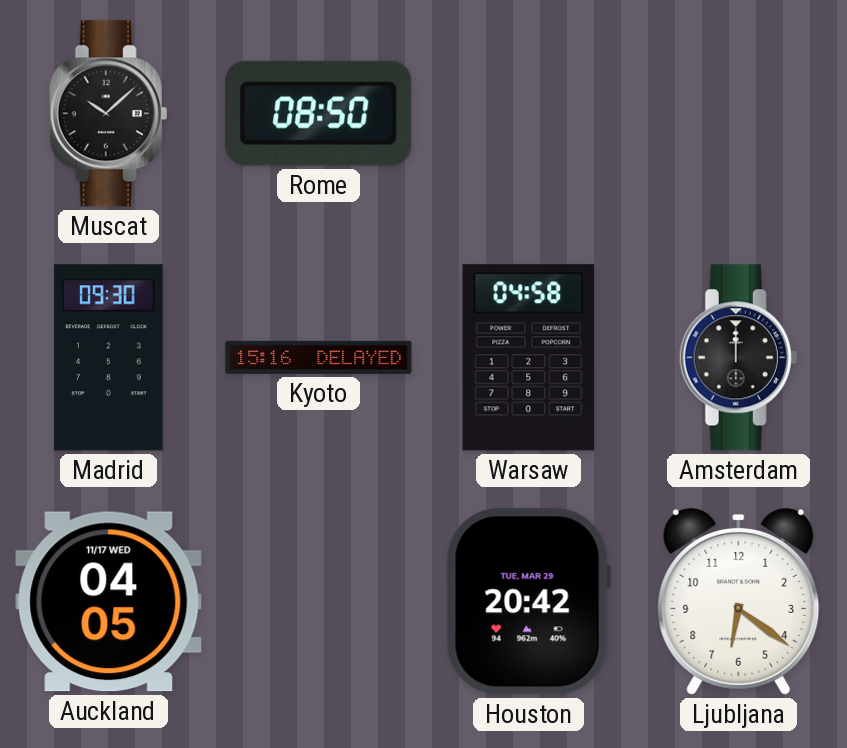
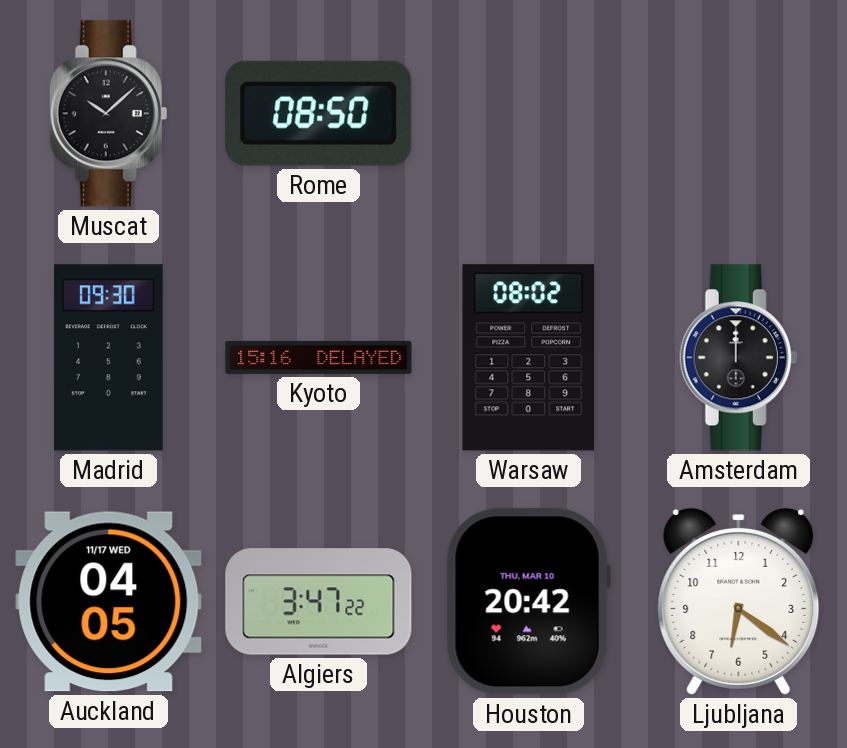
Warsaw: 04:58 -> 08:02
Algiers: none -> 3:47
Houston date: TUE, MAR 29 -> THU, MAR 10
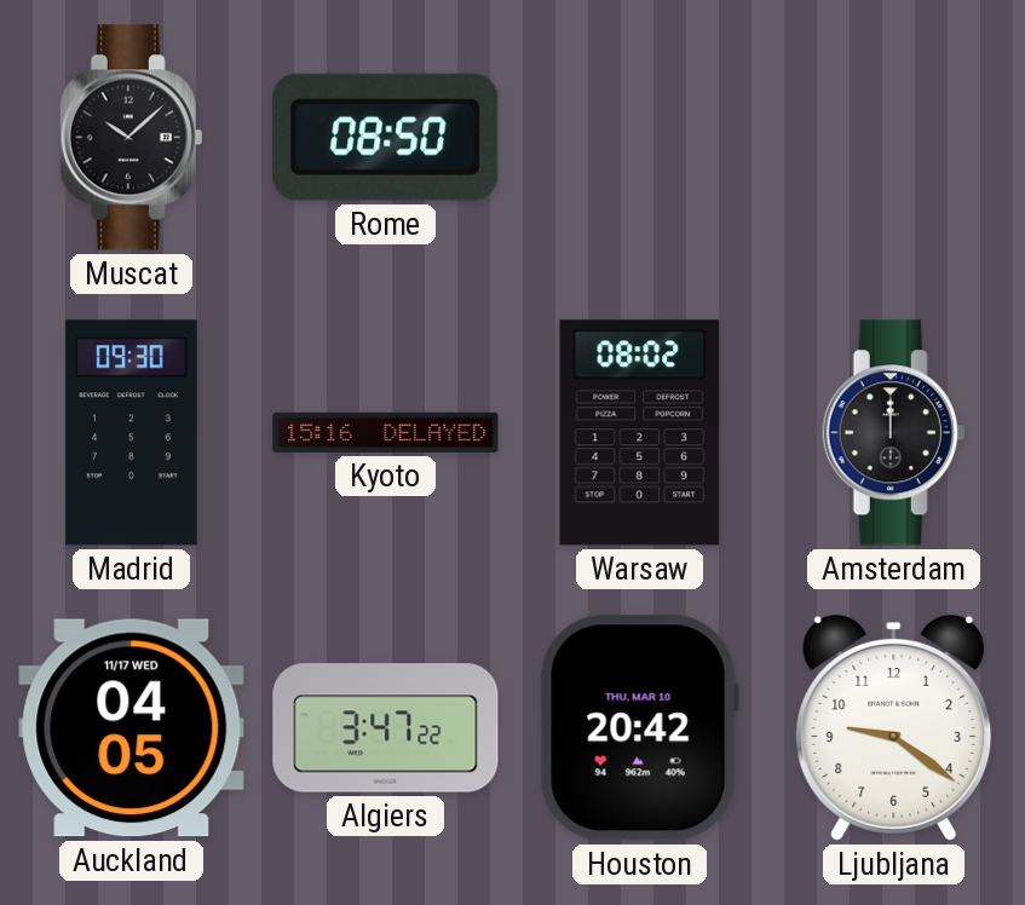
Ljubljana: 6:21 -> 9:21
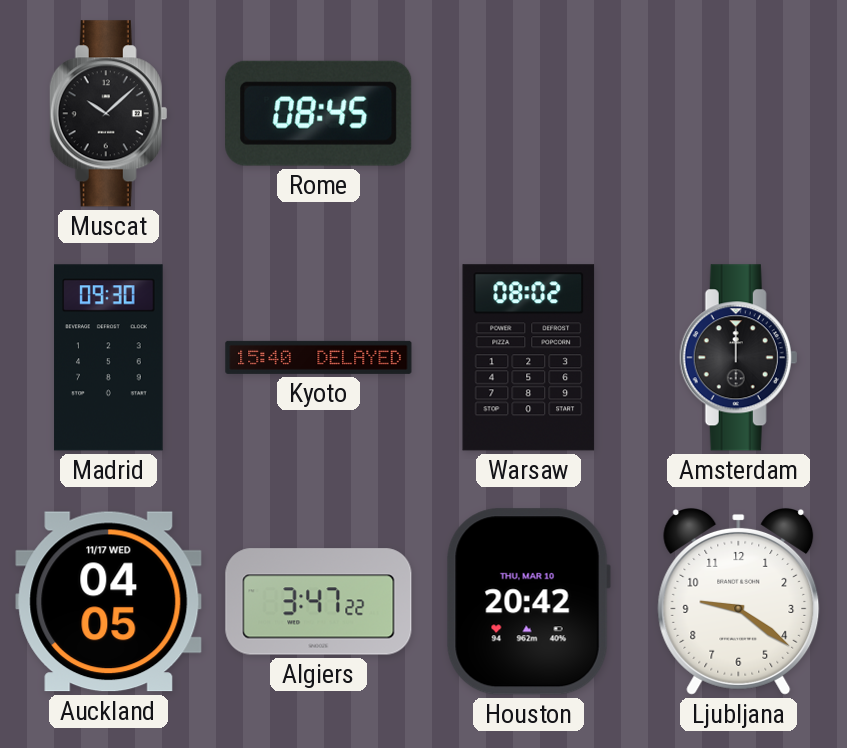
Rome: 08:50 -> 08:45
Kyoto: 15:16 -> 15:40
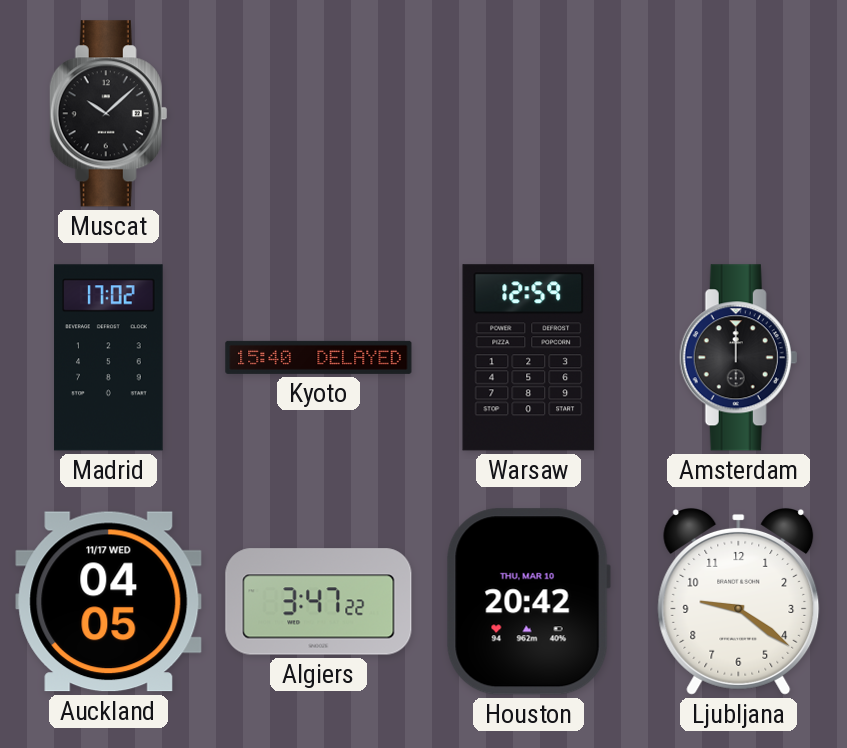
Rome: 08:45 -> none
Madrid: 09:30 -> 17:02
Warsaw: 08:02 -> 12:59
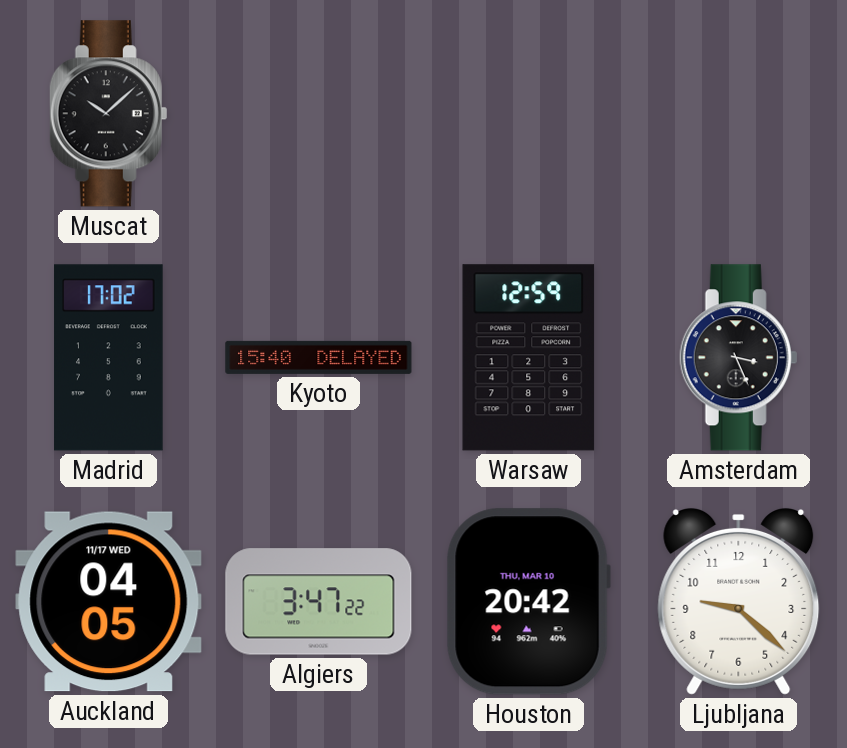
Amsterdam: 12:00 -> 3:26
Ljubljana: 9:21 -> 9:22
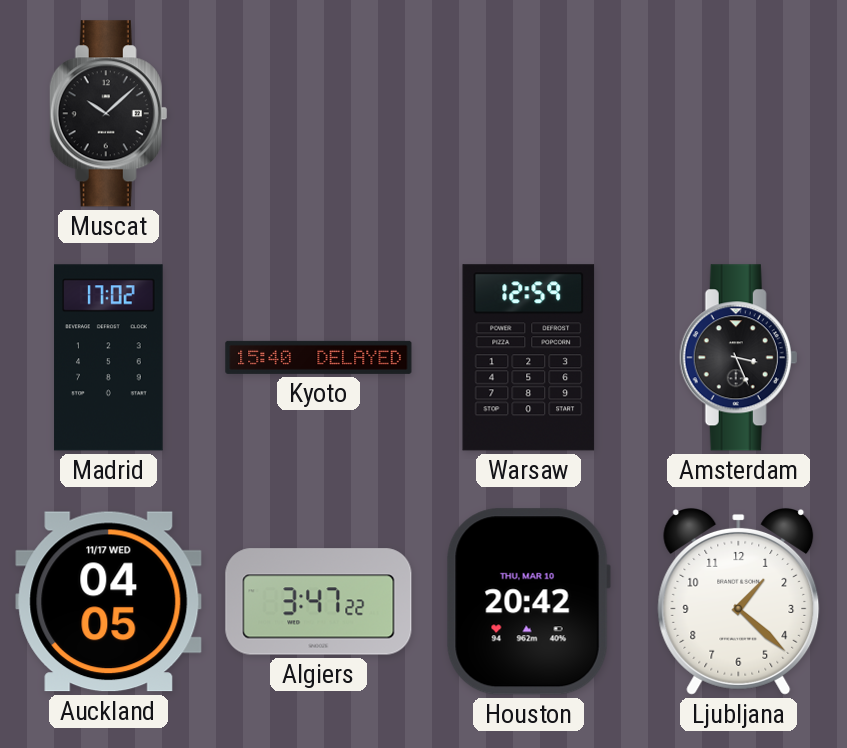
Ljubljana: 9:22 -> 1:22
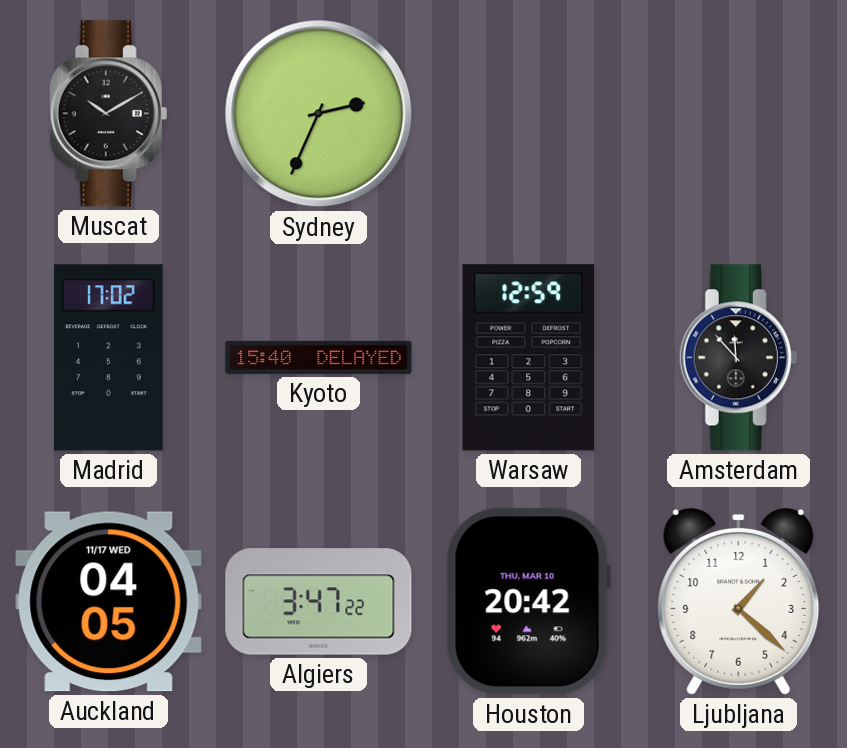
Muscat: 10:08 -> 10:10
Sydney: none -> 2:34
Amsterdam: 3:26 -> 11:53
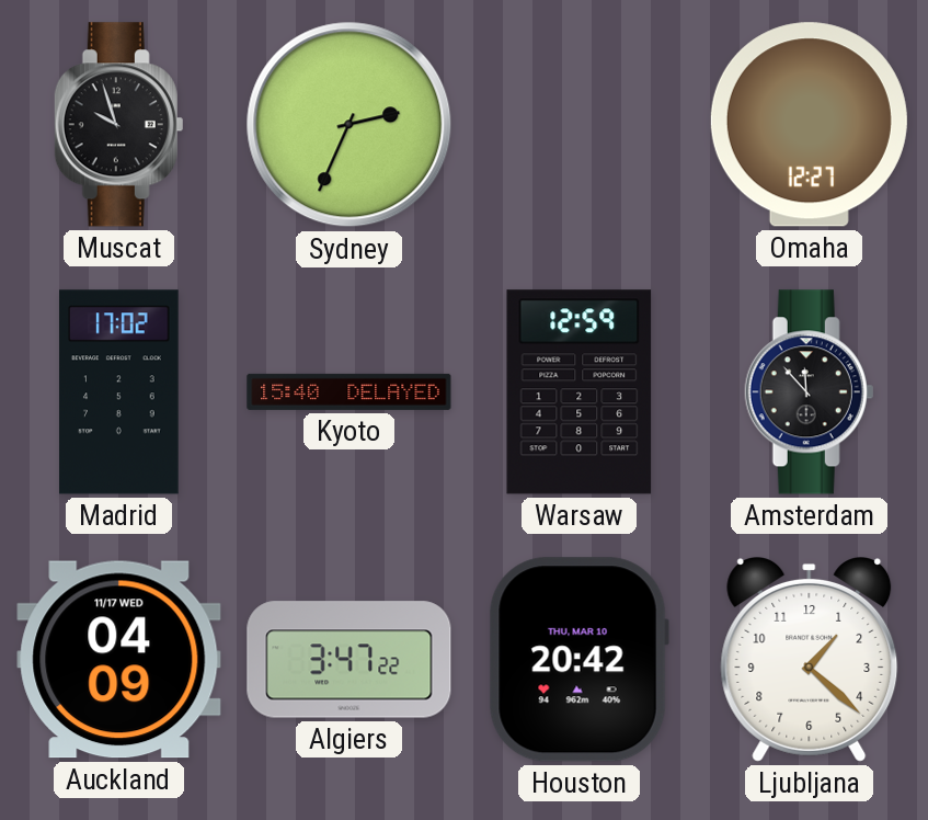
Muscat: 10:10 -> 9:57
Omaha: none -> 12:27
Auckland: 04:05 -> 04:09
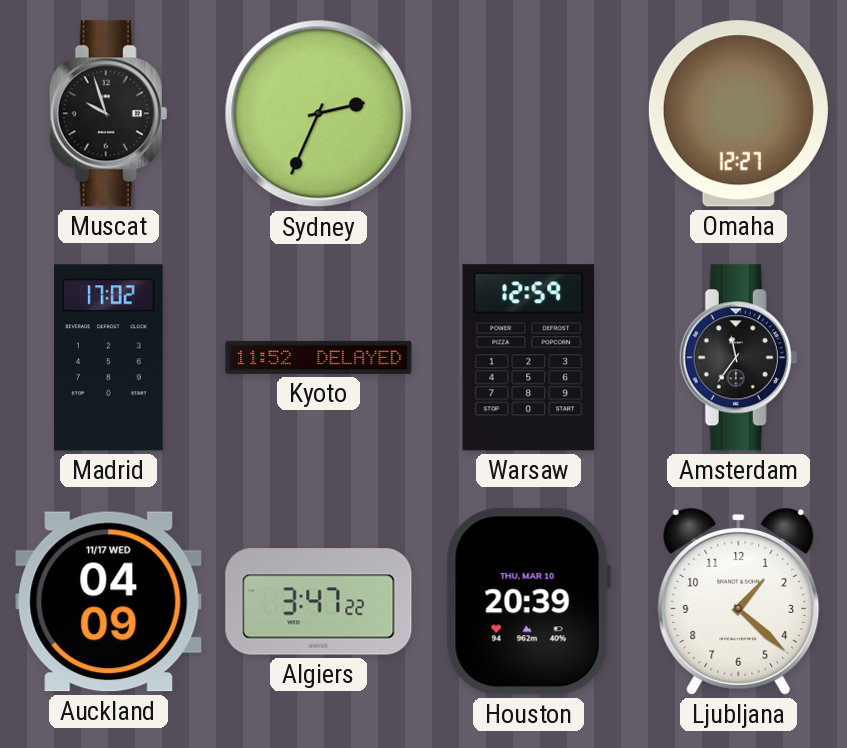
Kyoto: 15:40 -> 11:52
Amsterdam: 11:53 -> 11:36
Houston: 20:42 -> 20:39
